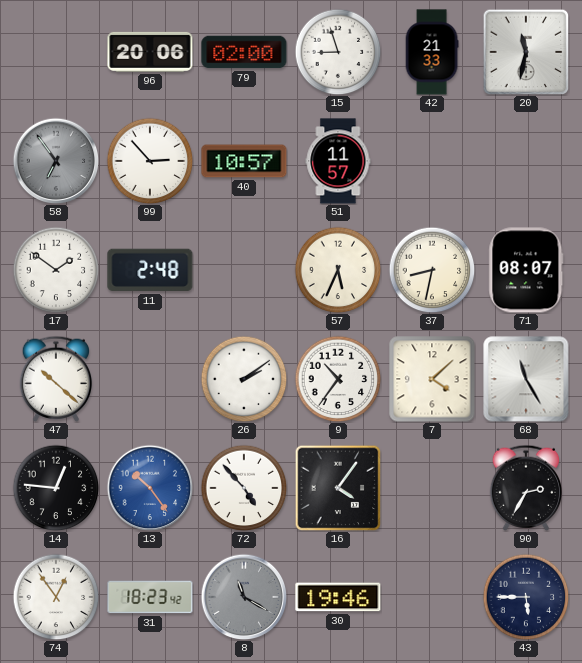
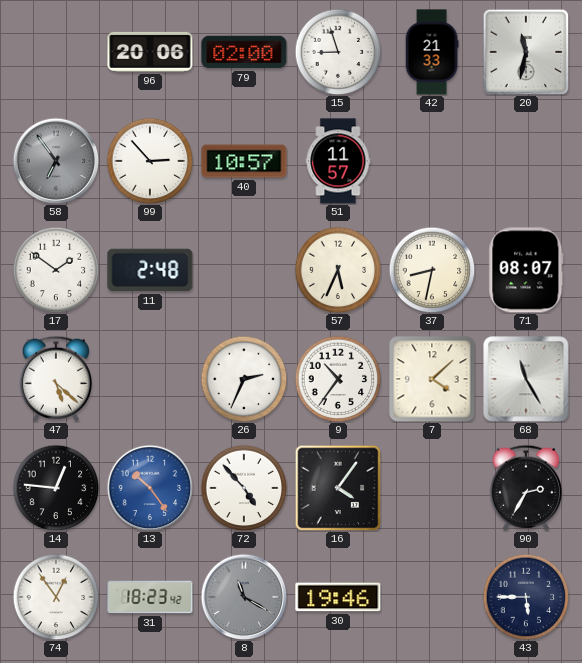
47: 10:22 -> 5:22
26: 2:09 -> 2:34
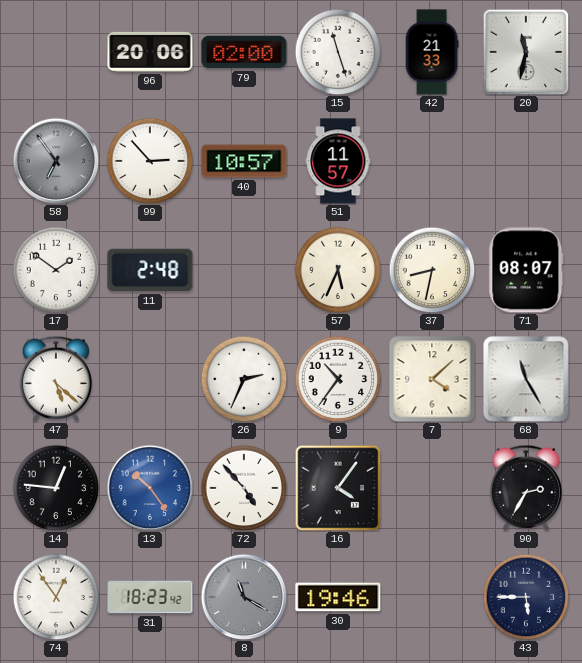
15: 8:57 -> 11:27
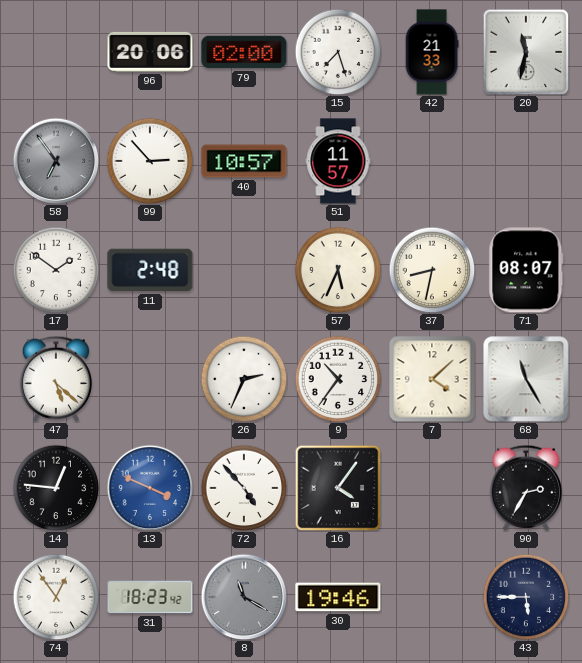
15: 11:27 -> 7:27
13: 10:24 -> 3:49
